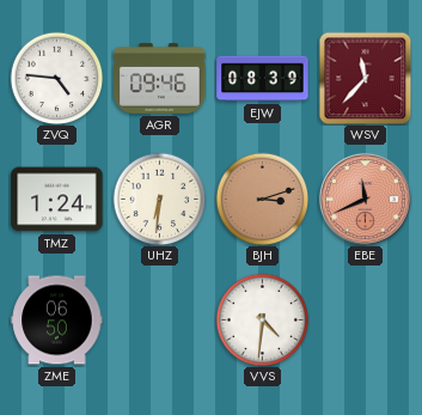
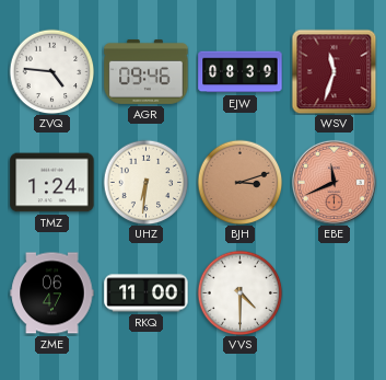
WSV: 11:37 -> 11:33
ZME: 06:50 -> 06:47
RKQ: none -> 11:00
VVS: 4:31 -> 4:30
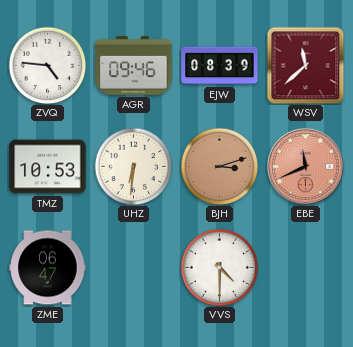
WSV: 11:33 -> 11:38
TMZ: 1:24 -> 10:53
RKQ: 11:00 -> none
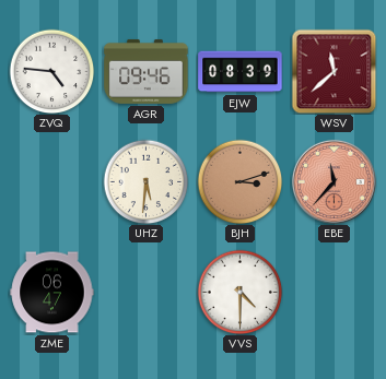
TMZ: 10:53 -> none
UHZ: 6:31 -> 5:31
EBE: 11:41 -> 11:37
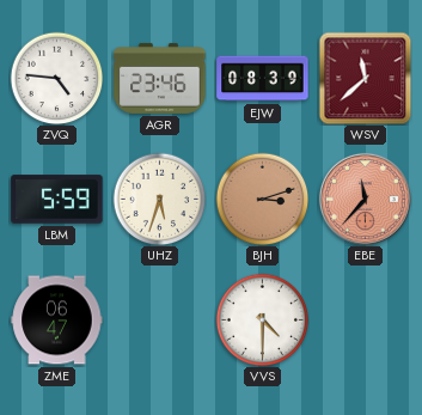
AGR: 09:46 -> 23:46
LBM: none -> 5:59
UHZ: 5:31 -> 5:33
